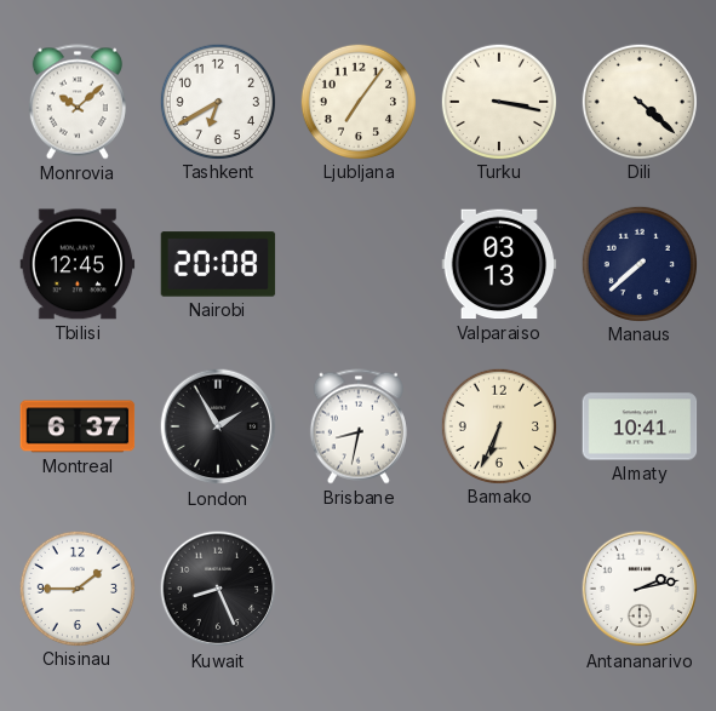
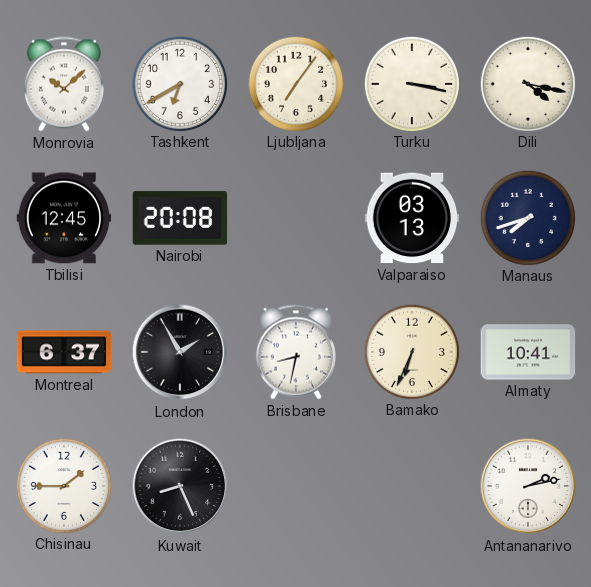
Dili: 4:22 -> 4:17
Manaus: 7:38 -> 7:42
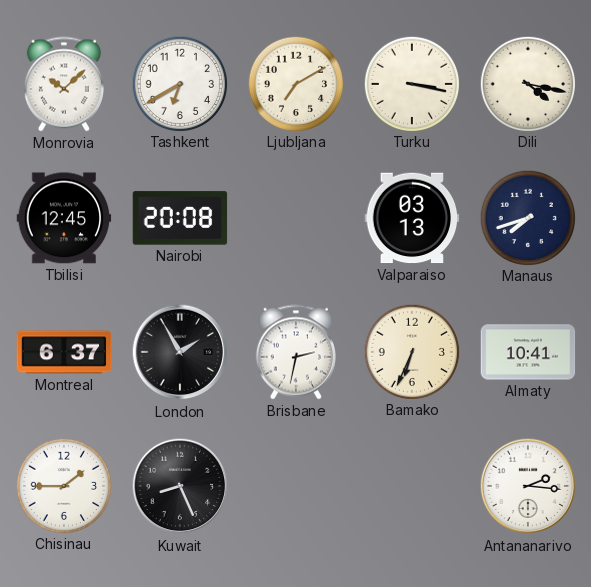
Ljubljana: 7:06 -> 7:10
Brisbane: 8:32 -> 2:32
Antananarivo: 2:13 -> 2:16
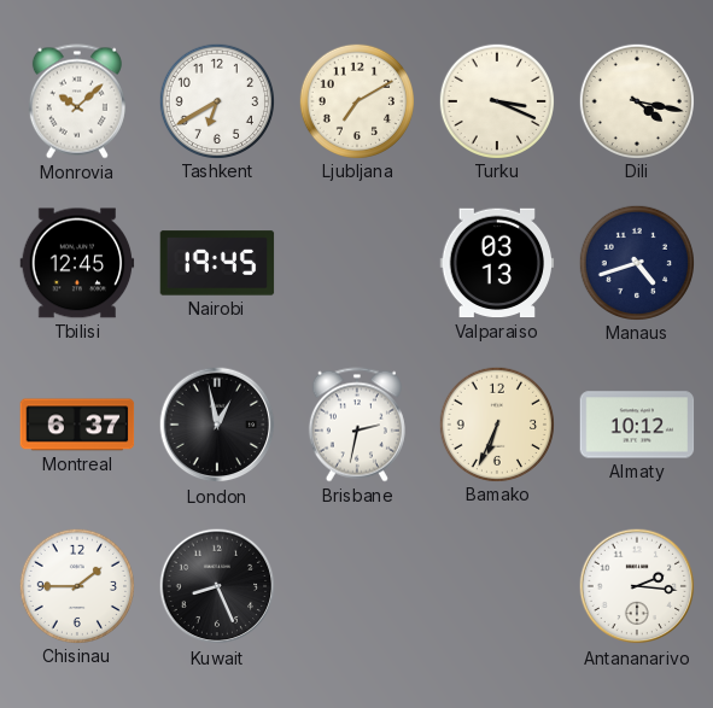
Turku: 3:17 -> 3:19
Nairobi: 20:08 -> 19:45
Manaus: 7:42 -> 4:42
London: 1:55 -> 12:58
Almaty: 10:41 -> 10:12
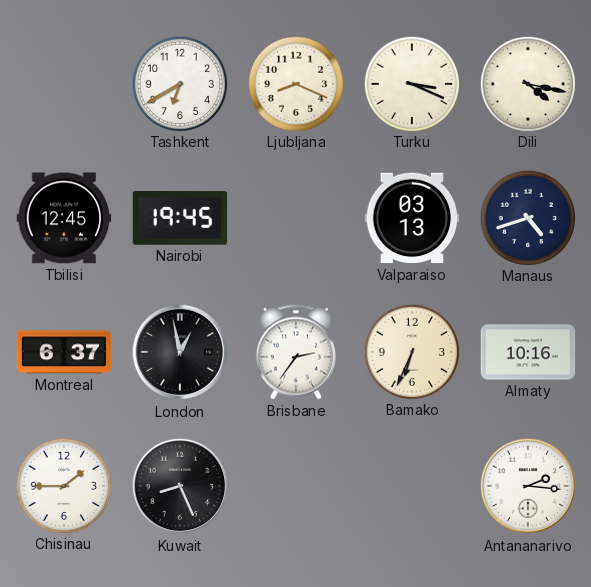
Monrovia: 10:08 -> none
Ljubljana: 7:10 -> 8:19
Brisbane: 2:32 -> 2:36
Almaty: 10:12 -> 10:16
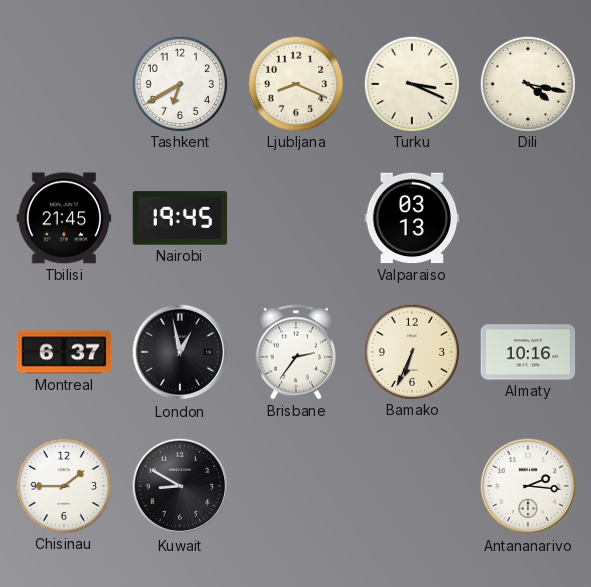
Tbilisi: 12:45 -> 21:45
Manaus: 4:42 -> none
Kuwait: 8:26 -> 8:50
